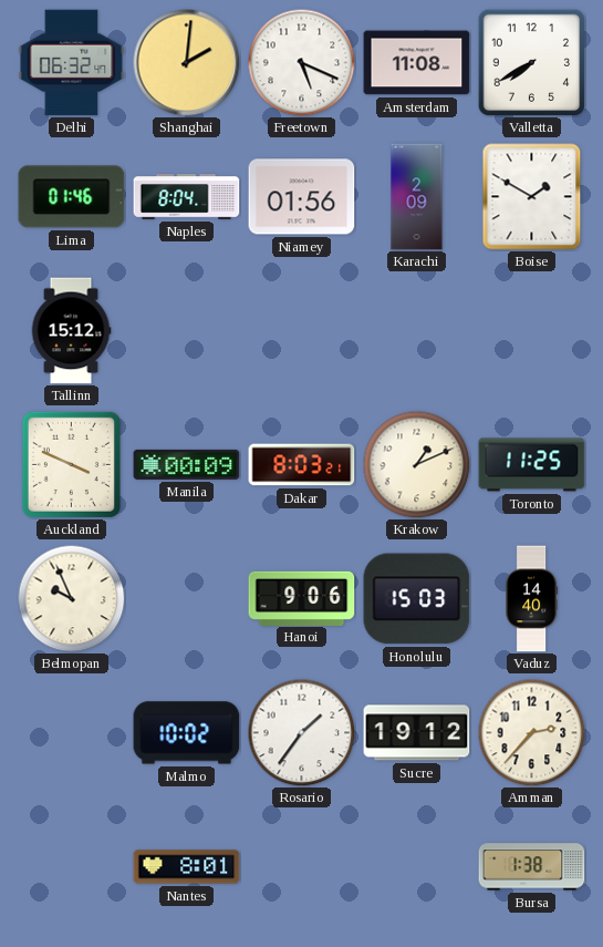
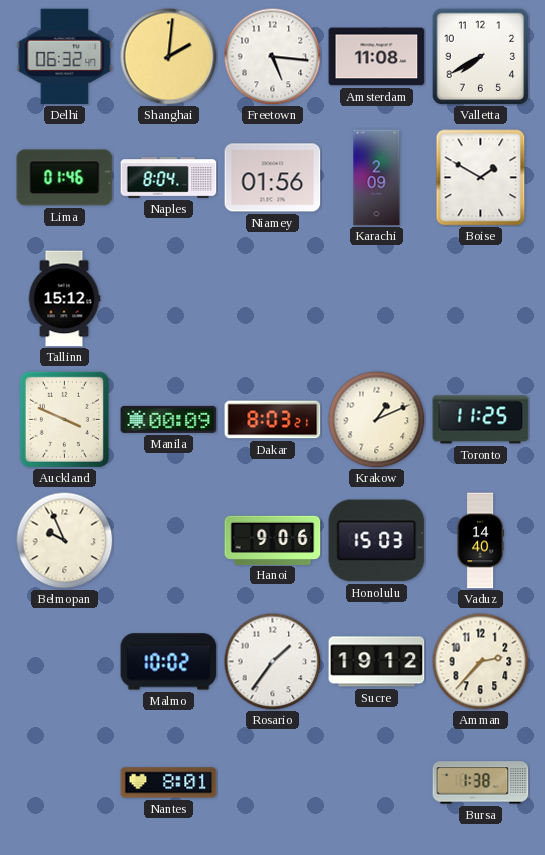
Freetown: 5:19 -> 5:16
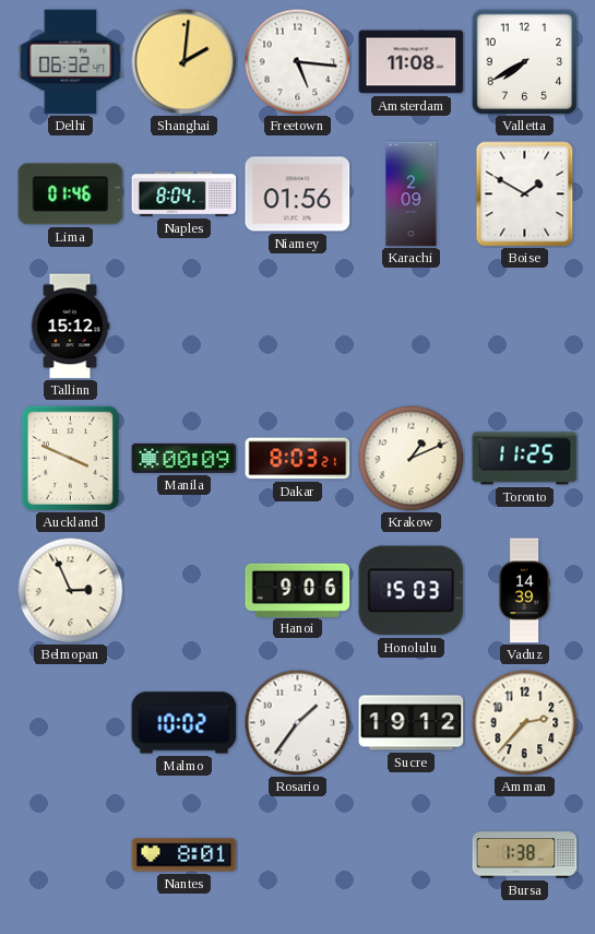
Belmopan: 9:56 -> 2:56
Vaduz: 14:40 -> 14:39
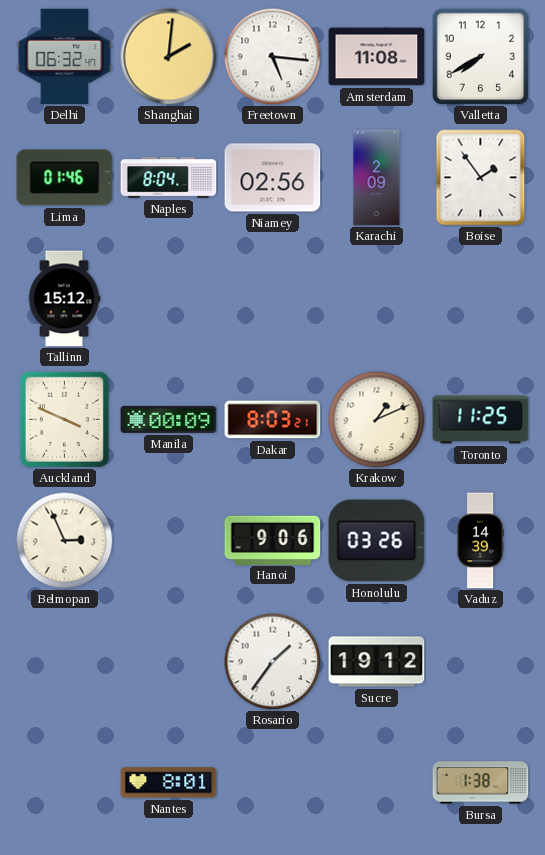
Niamey: 01:56 -> 02:56
Boise: 1:50 -> 1:54
Honolulu: 15:03 -> 03:26
Malmo: 10:02 -> none
Amman: 2:37 -> none
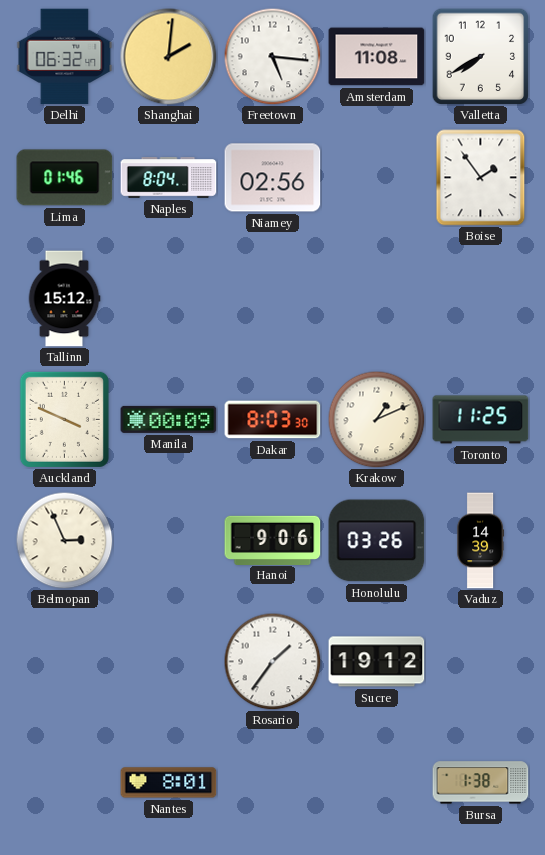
Karachi: 2:09 -> none
Dakar: 8:03:21 -> 8:03:30
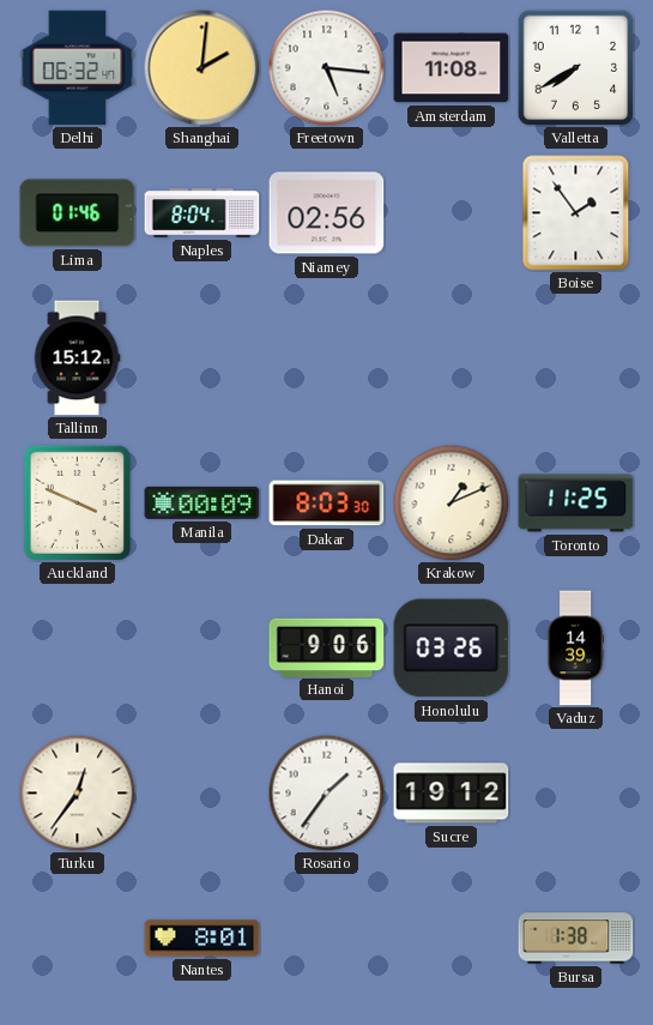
Belmopan: 2:56 -> none
Turku: none -> 12:36
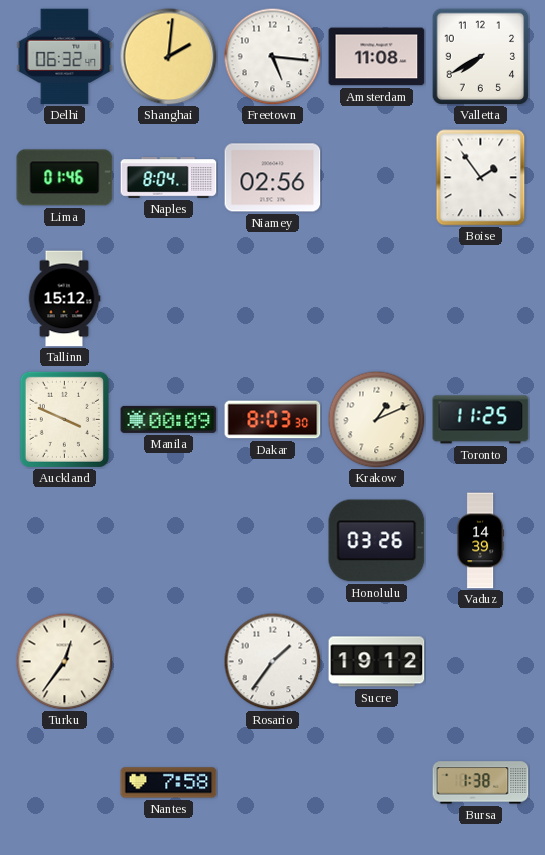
Hanoi: 9:06 -> none
Nantes: 8:01 -> 7:58
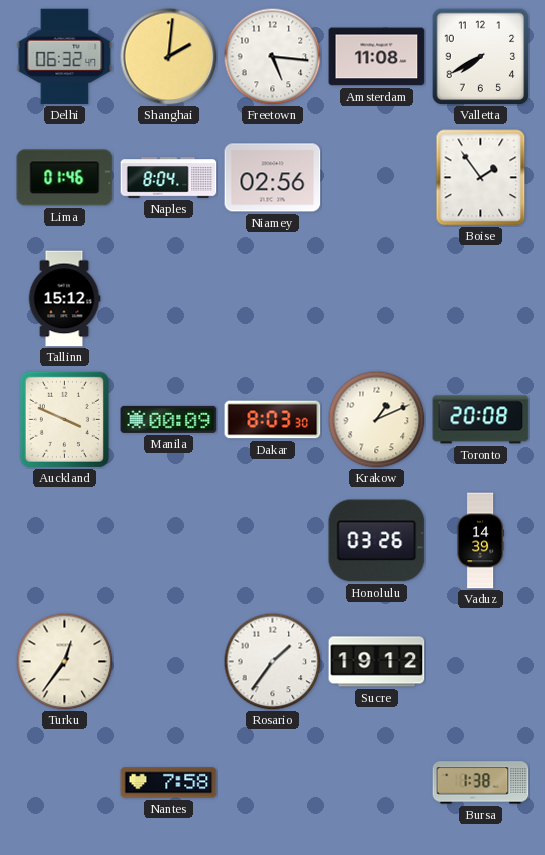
Toronto: 11:25 -> 20:08
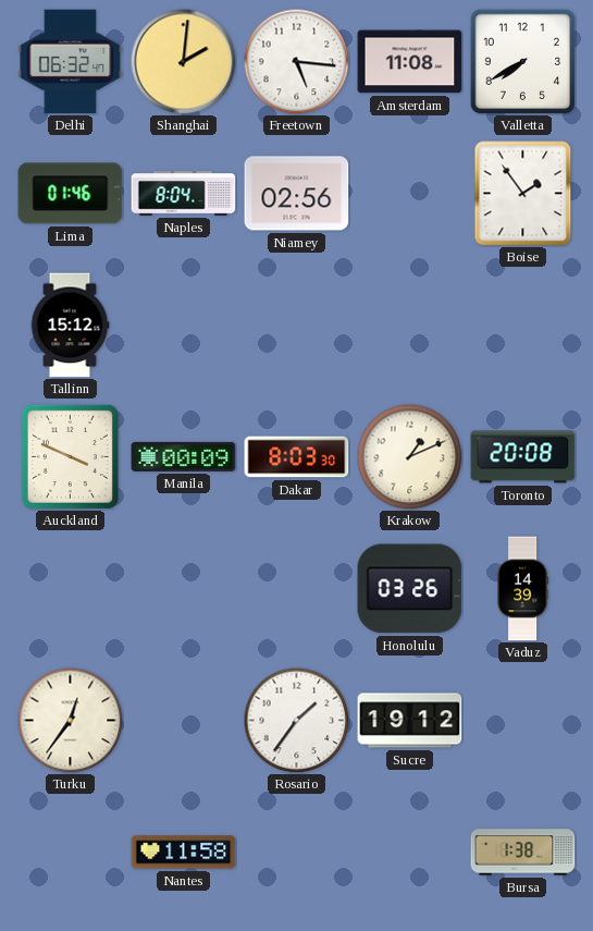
Nantes: 7:58 -> 11:58
